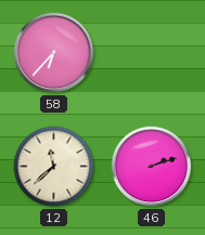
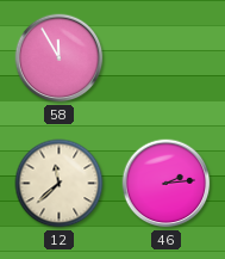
58: 6:37 -> 11:55
46: 2:12 -> 2:14
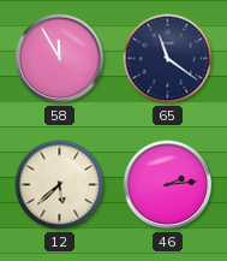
65: none -> 11:21
12: 11:38 -> 5:38
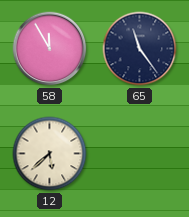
65: 11:21 -> 11:24
46: 2:14 -> none
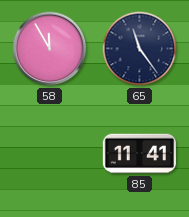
12: 5:38 -> none
85: none -> 11:41
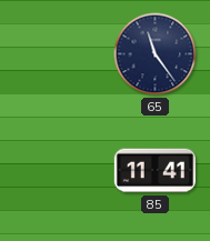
58: 11:55 -> none
